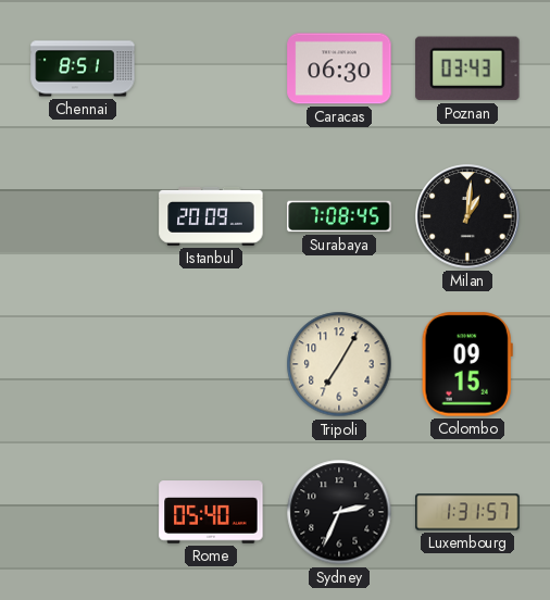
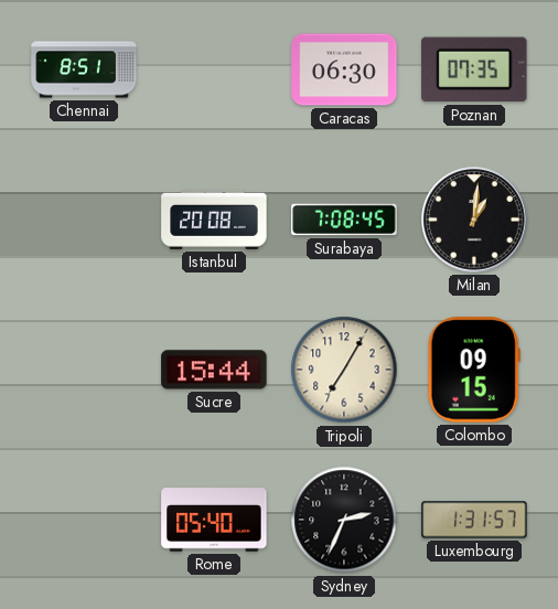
Poznan: 03:43 -> 07:35
Istanbul: 20:09 -> 20:08
Sucre: none -> 15:44
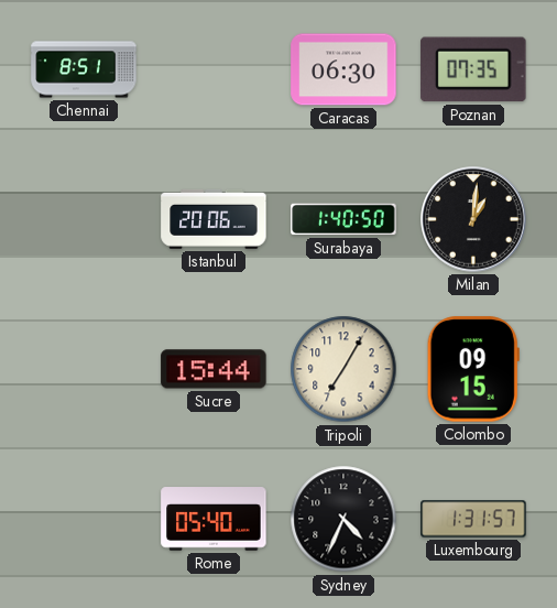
Istanbul: 20:08 -> 20:06
Surabaya: 7:08 -> 1:40
Sydney: 2:34 -> 4:34
